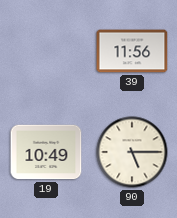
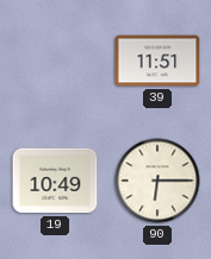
39: 11:56 -> 11:51
90: 5:15 -> 6:15
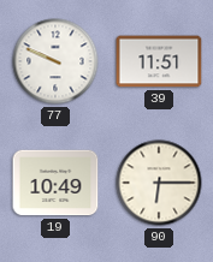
77: none -> 9:49
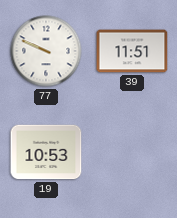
19: 10:49 -> 10:53
90: 6:15 -> none
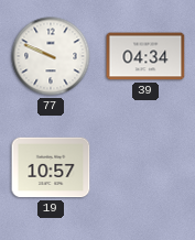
39: 11:51 -> 04:34
19: 10:53 -> 10:57
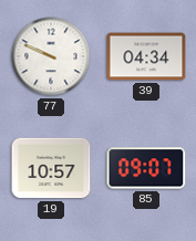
85: none -> 09:07
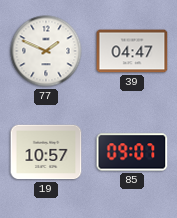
77: 9:49 -> 1:49
39: 04:34 -> 04:47
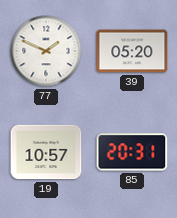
39: 04:47 -> 05:20
85: 09:07 -> 20:31
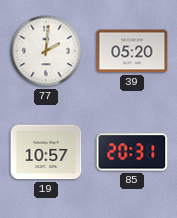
77: 1:49 -> 2:01
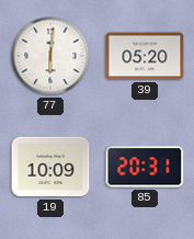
77: 2:01 -> 6:01
19: 10:57 -> 10:09
